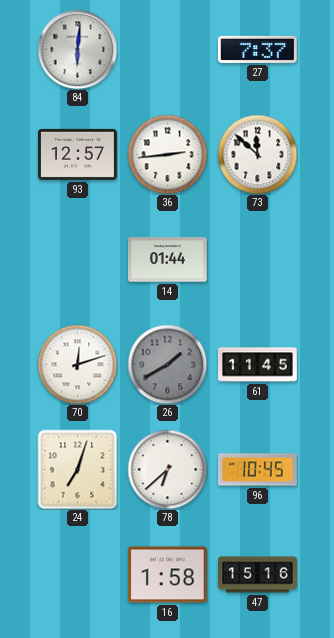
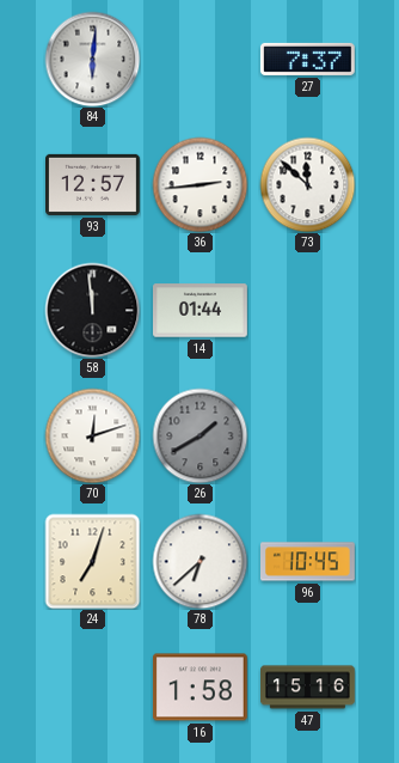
58: none -> 11:59
61: 11:45 -> none
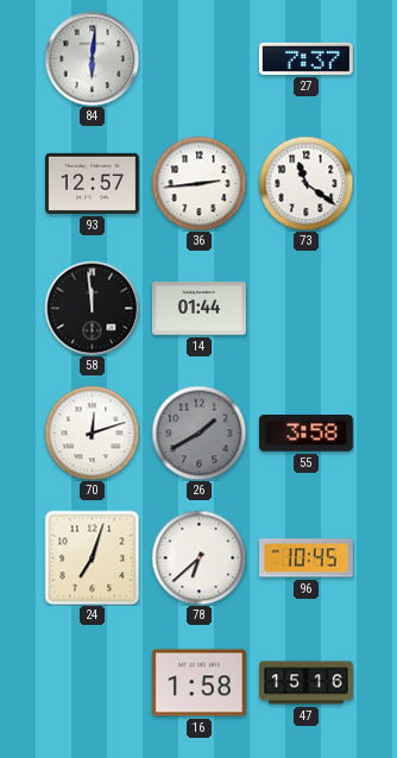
73: 11:52 -> 11:21
55: none -> 3:58
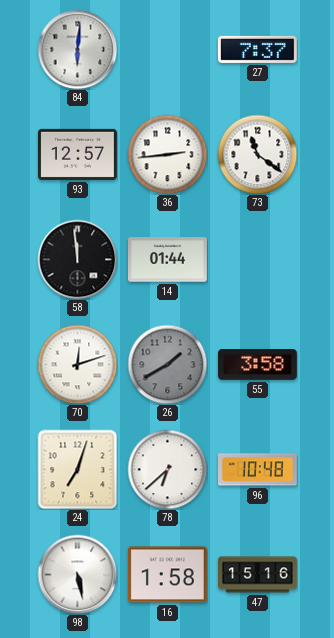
96: 10:45 -> 10:48
98: none -> 5:28
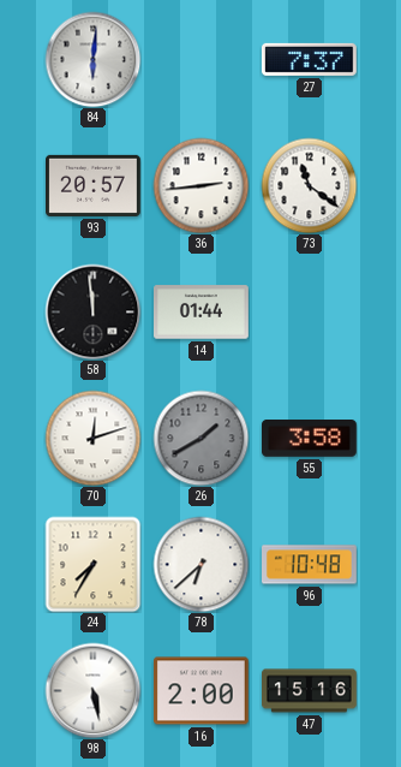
93: 12:57 -> 20:57
24: 7:03 -> 7:35
16: 1:58 -> 2:00
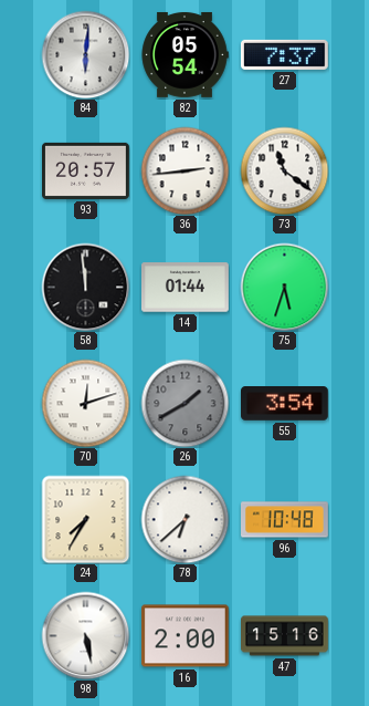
82: none -> 05:54
75: none -> 5:33
55: 3:58 -> 3:54
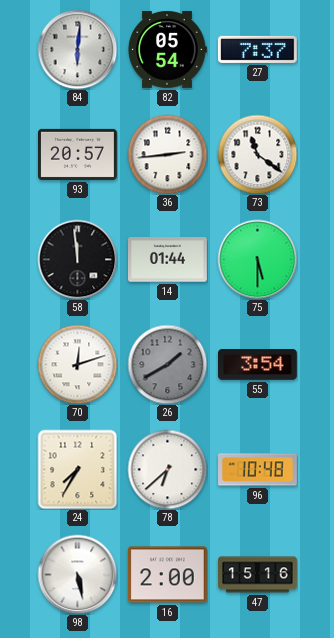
75: 5:33 -> 5:30
